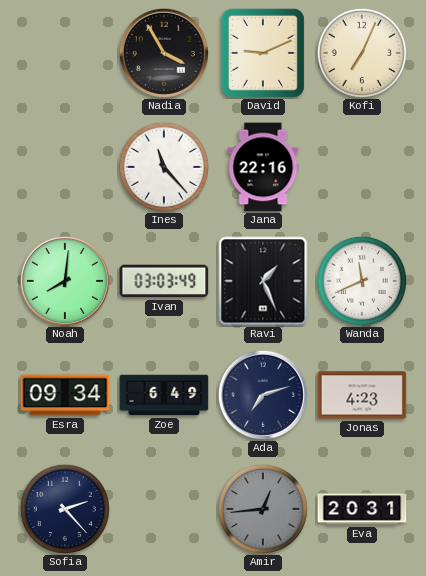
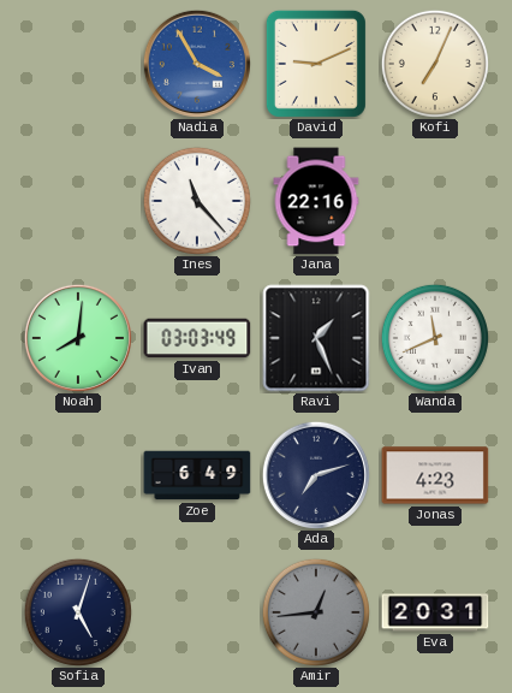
Nadia dial: black -> blue
Esra: 09:34 -> none
Sofia: 2:23 -> 5:03
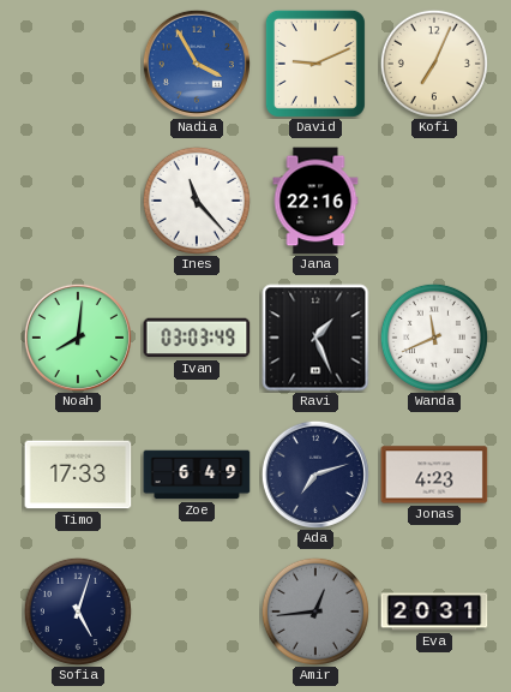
Timo: none -> 17:33
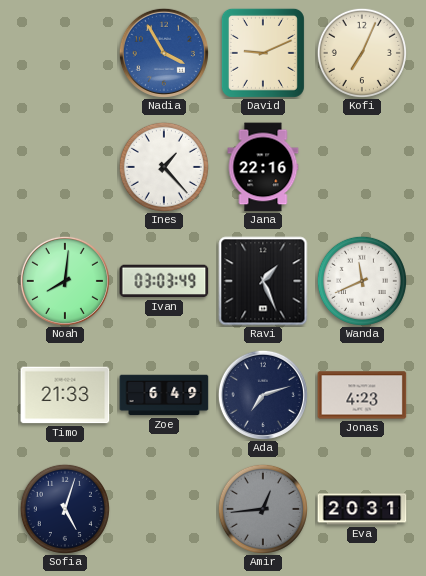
Ines: 11:23 -> 1:23
Timo: 17:33 -> 21:33
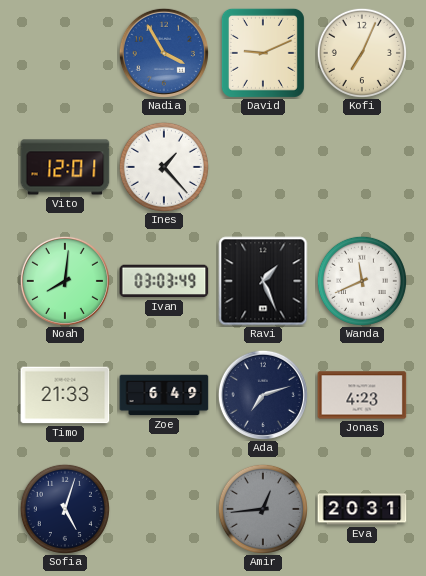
Vito: none -> 12:01
Jana: 22:16 -> none
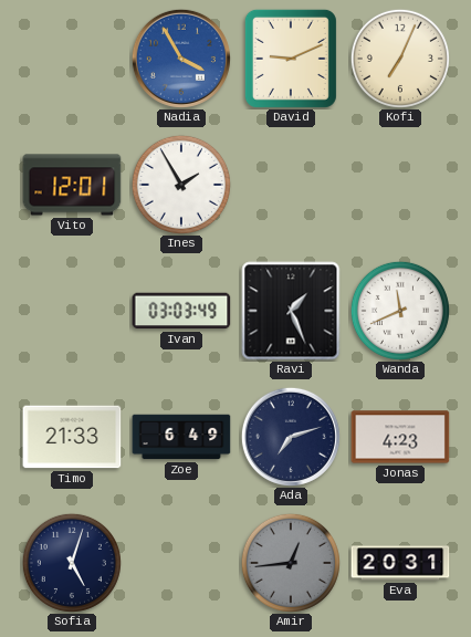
Ines: 1:23 -> 1:55
Noah: 8:01 -> none
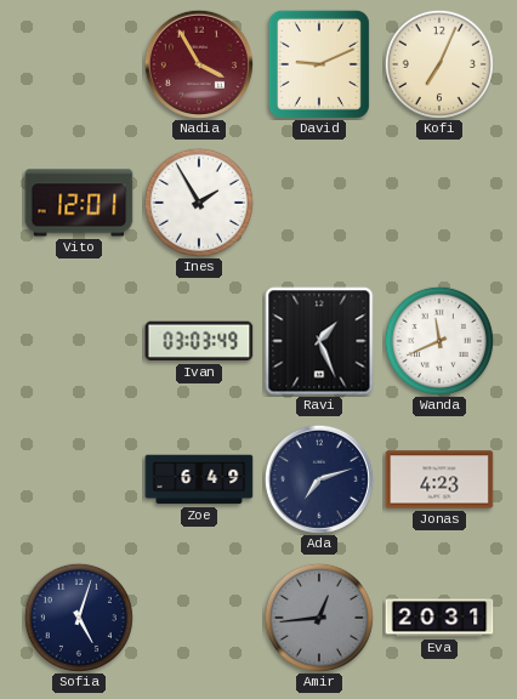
Nadia dial: blue -> burgundy
Timo: 21:33 -> none
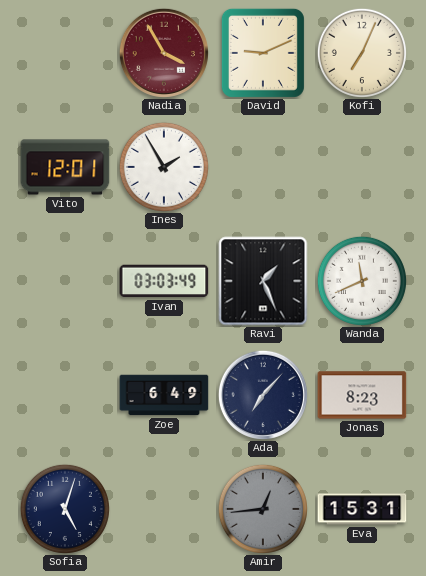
Ada: 7:12 -> 7:07
Jonas: 4:23 -> 8:23
Eva: 20:31 -> 15:31
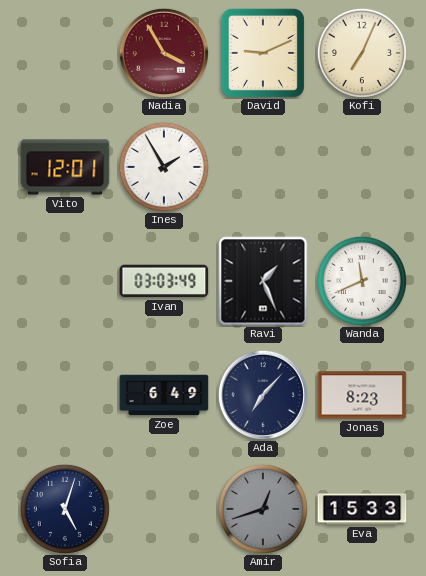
Amir: 12:44 -> 12:42
Eva: 15:31 -> 15:33
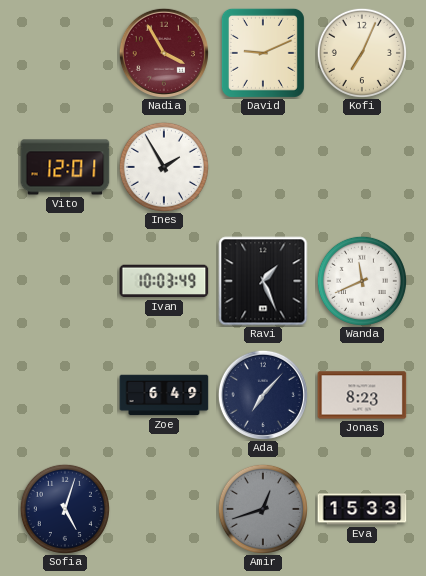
Ivan: 03:03 -> 10:03
